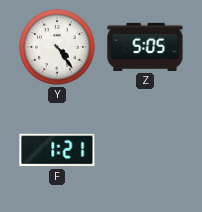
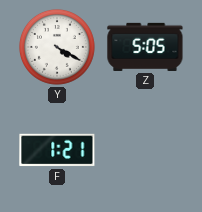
Y: 4:24 -> 4:20
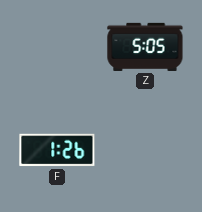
Y: 4:20 -> none
F: 1:21 -> 1:26
